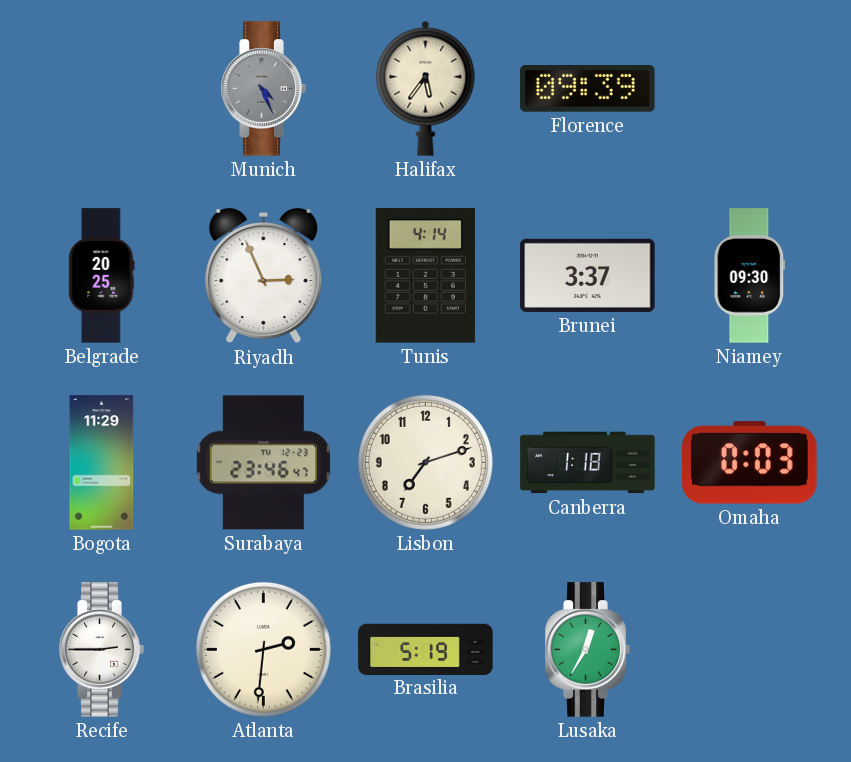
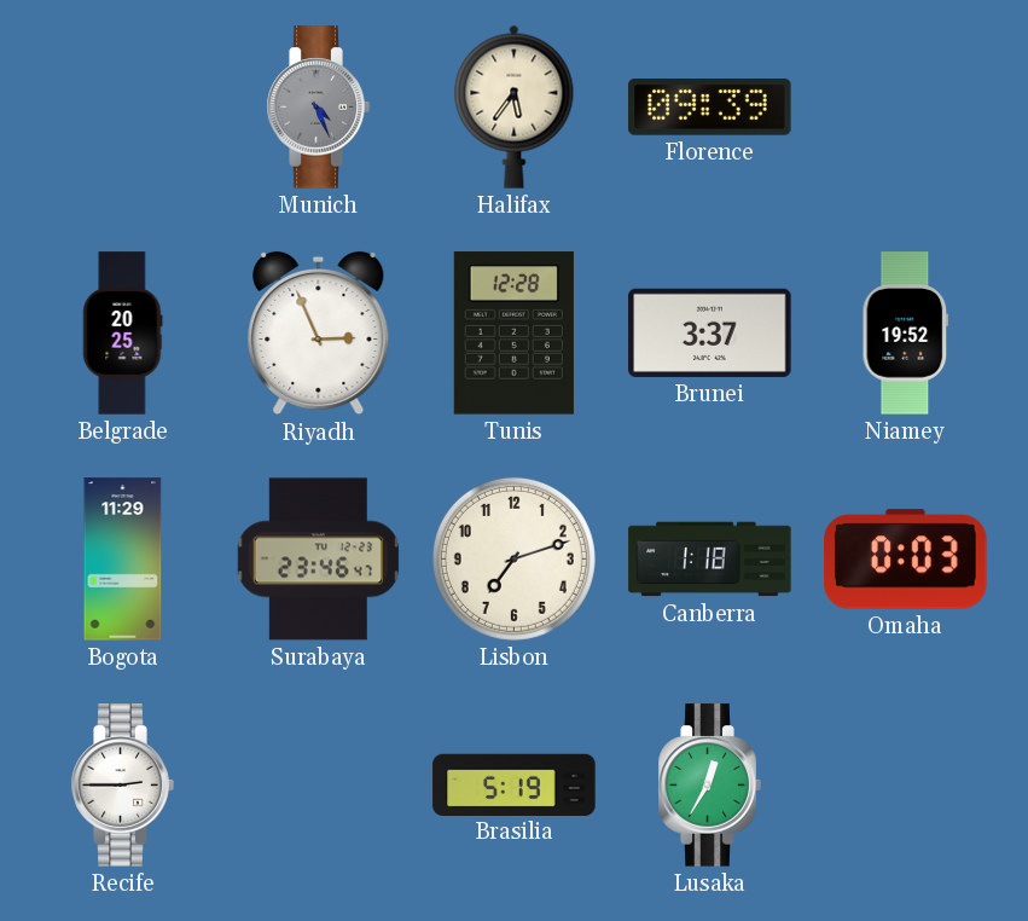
Tunis: 4:14 -> 12:28
Niamey: 09:30 -> 19:52
Atlanta: 2:31 -> none
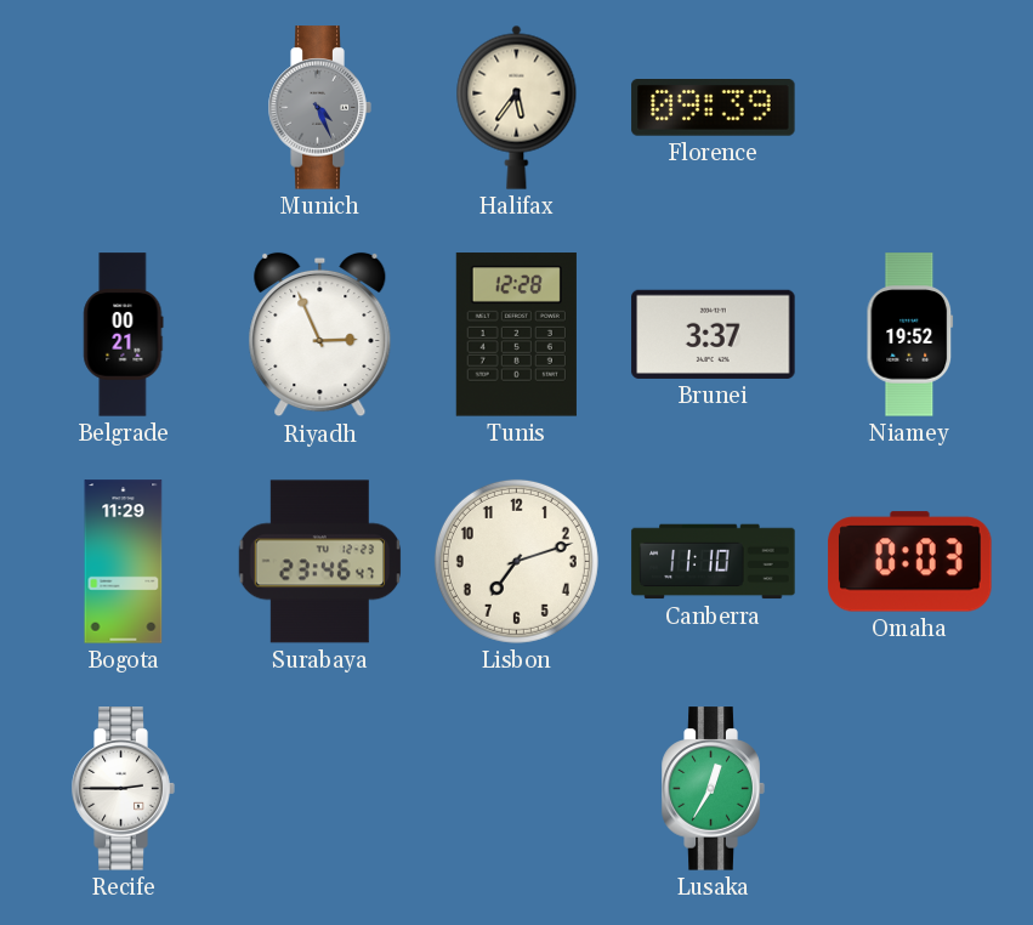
Belgrade: 20:25 -> 00:21
Canberra: 1:18 -> 11:10
Brasilia: 5:19 -> none
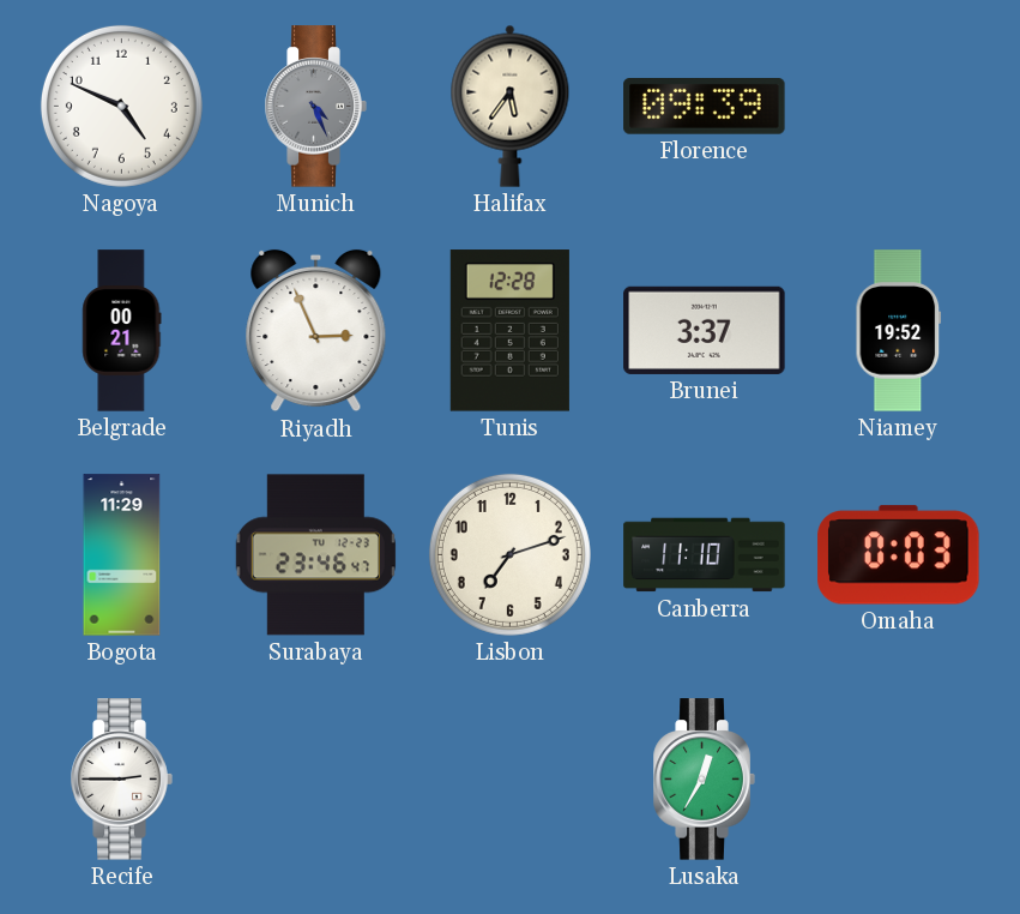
Nagoya: none -> 4:49
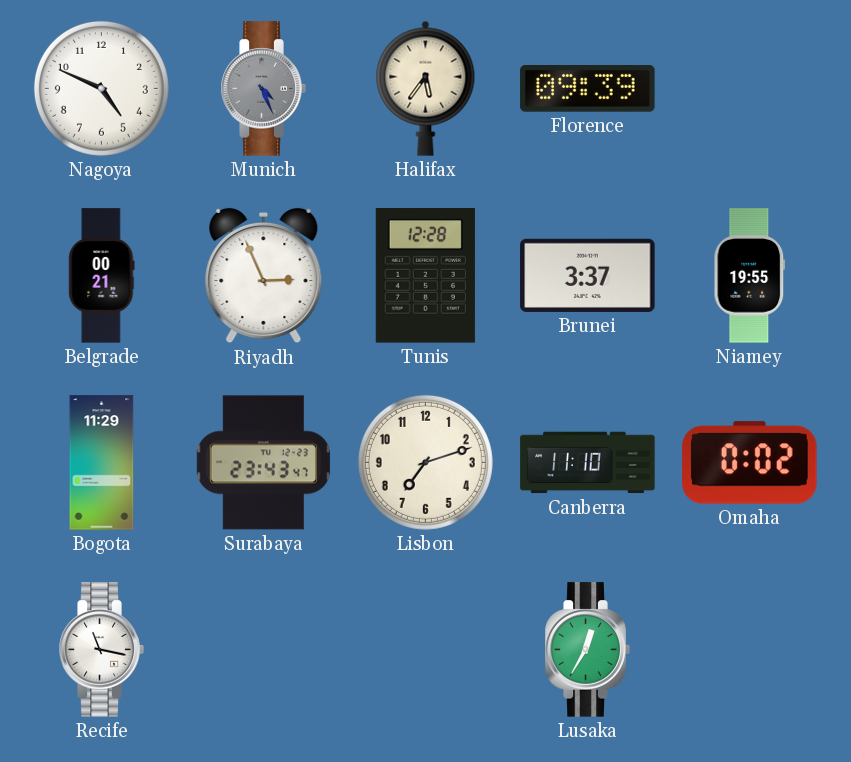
Niamey: 19:52 -> 19:55
Surabaya: 23:46 -> 23:43
Omaha: 0:03 -> 0:02
Recife: 2:45 -> 11:17
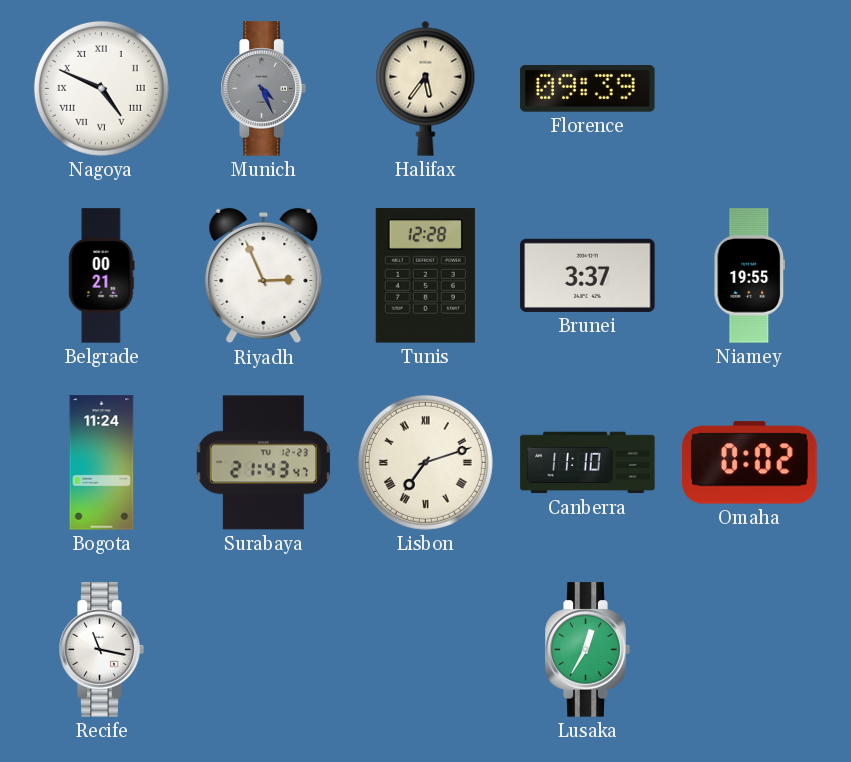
Nagoya numerals: Arabic -> Roman
Bogota: 11:29 -> 11:24
Surabaya: 23:43 -> 21:43
Lisbon numerals: Arabic -> Roman
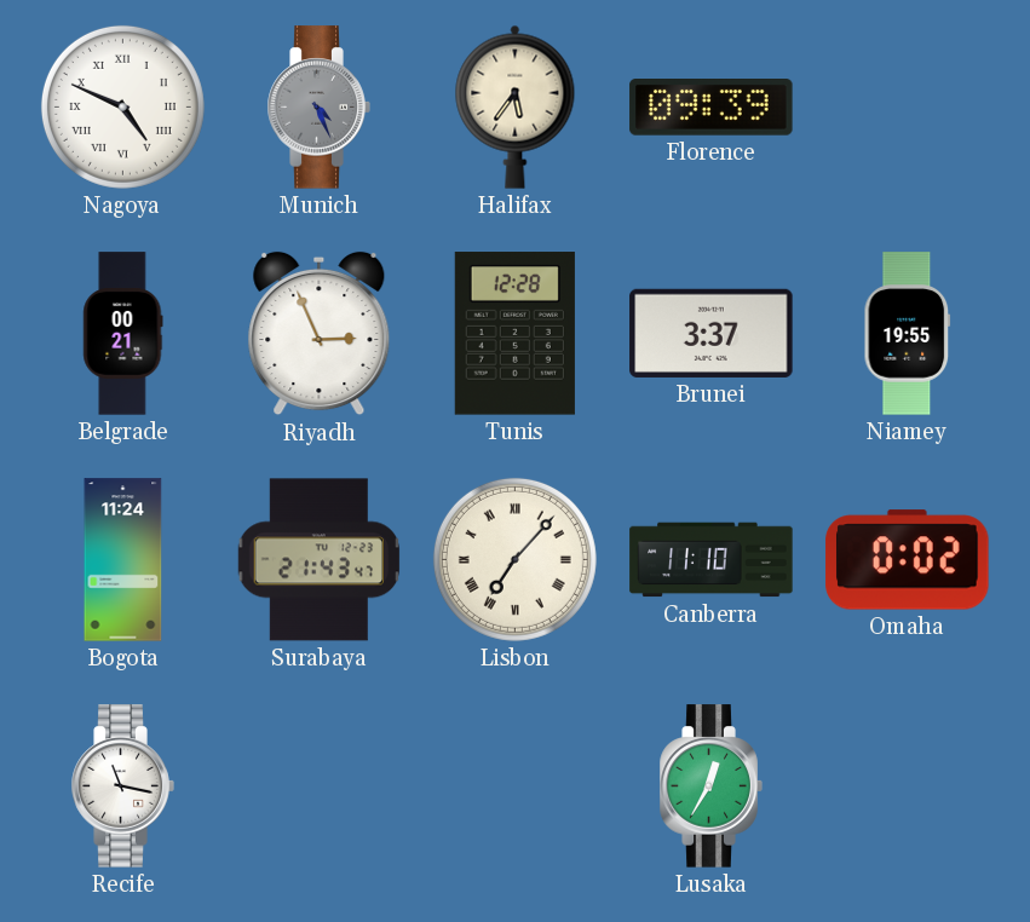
Lisbon: 7:12 -> 7:07
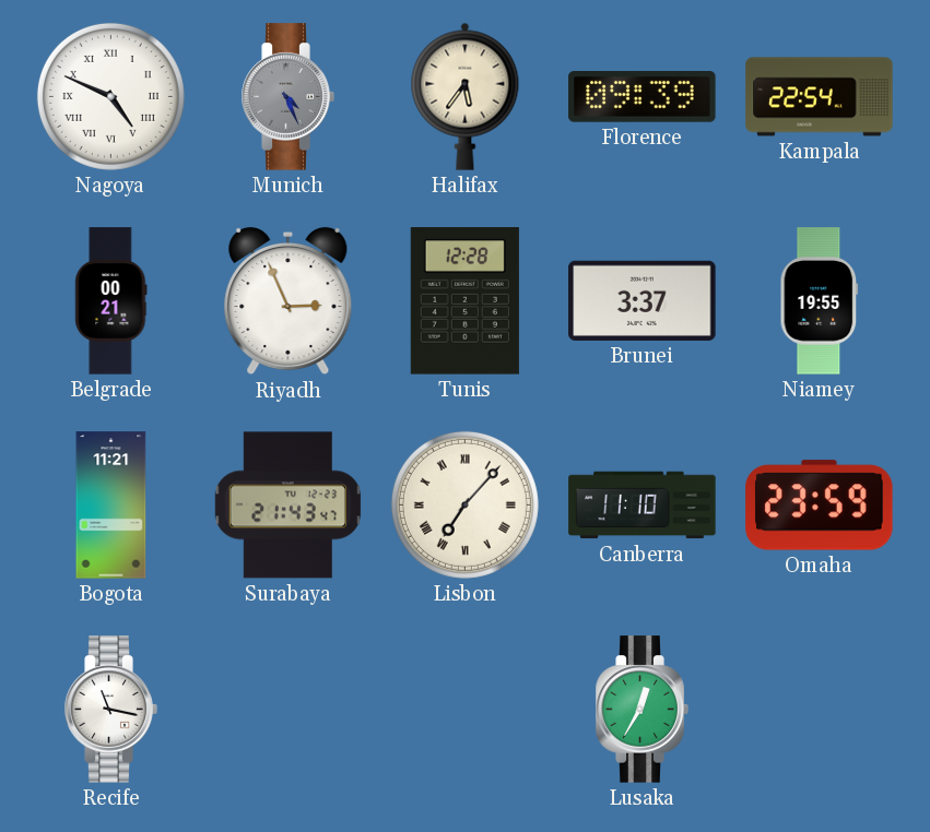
Kampala: none -> 22:54
Bogota: 11:24 -> 11:21
Omaha: 0:02 -> 23:59
